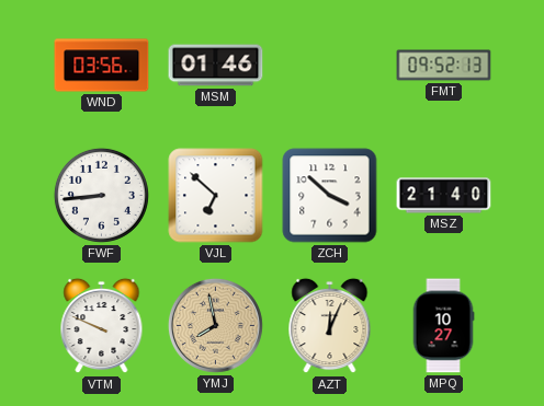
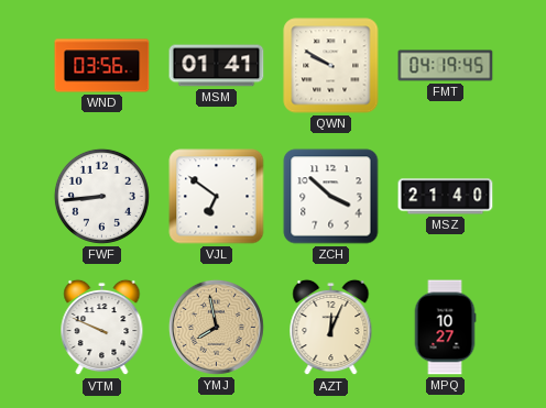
MSM: 01:46 -> 01:41
QWN: none -> 9:50
FMT: 09:52 -> 04:19
VJL: 6:52 -> 6:51
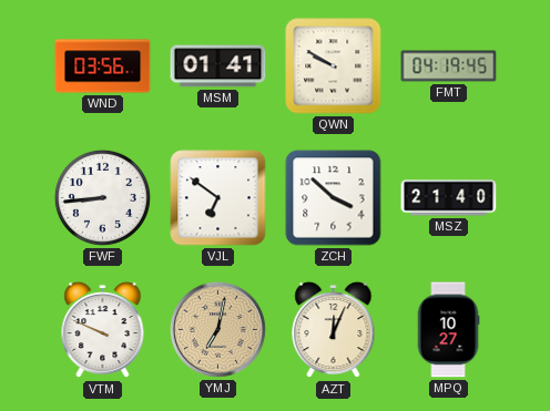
YMJ: 7:58 -> 7:02
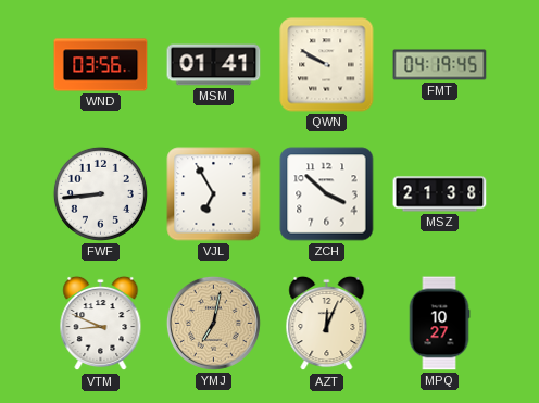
VJL: 6:51 -> 6:55
MSZ: 21:40 -> 21:38
VTM: 9:49 -> 8:49
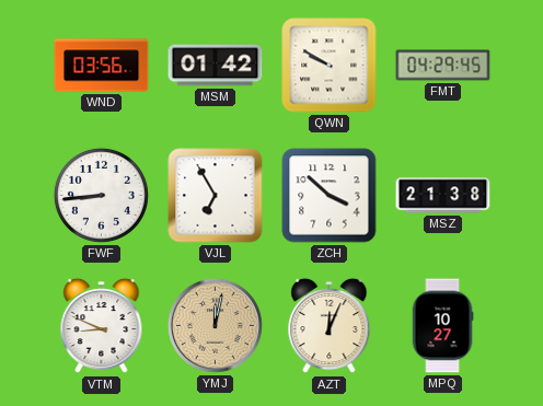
MSM: 01:41 -> 01:42
FMT: 04:19 -> 04:29
YMJ: 7:02 -> 12:02
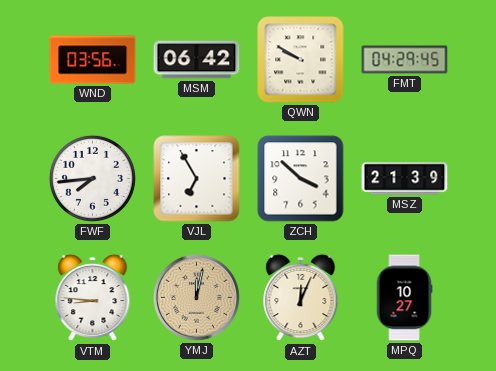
MSM: 01:42 -> 06:42
FWF: 8:44 -> 7:44
MSZ: 21:38 -> 21:39
VTM: 8:49 -> 8:46
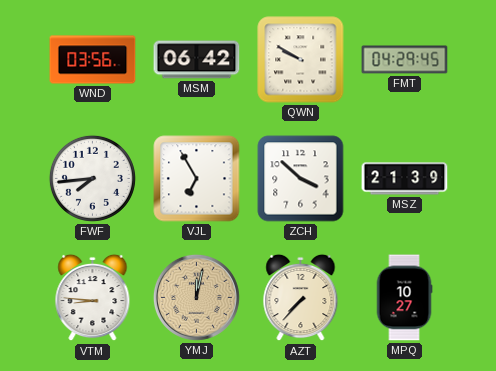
AZT: 12:04 -> 7:37
